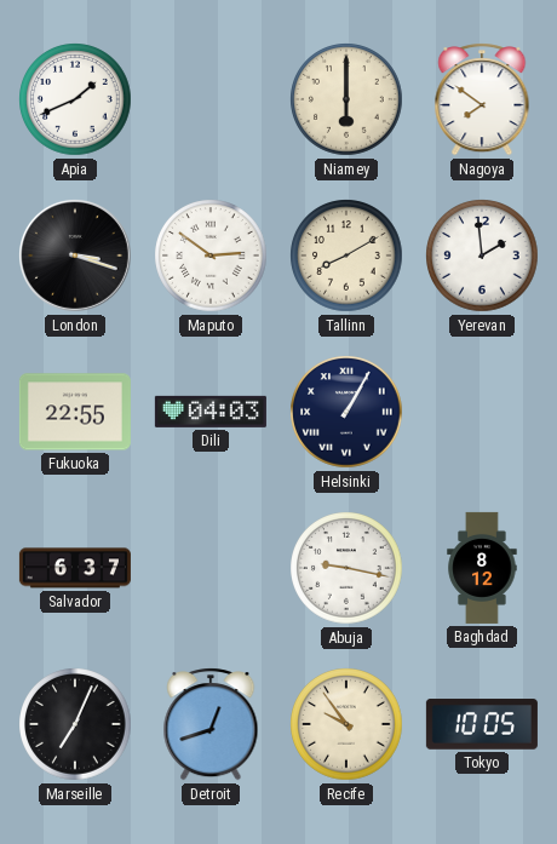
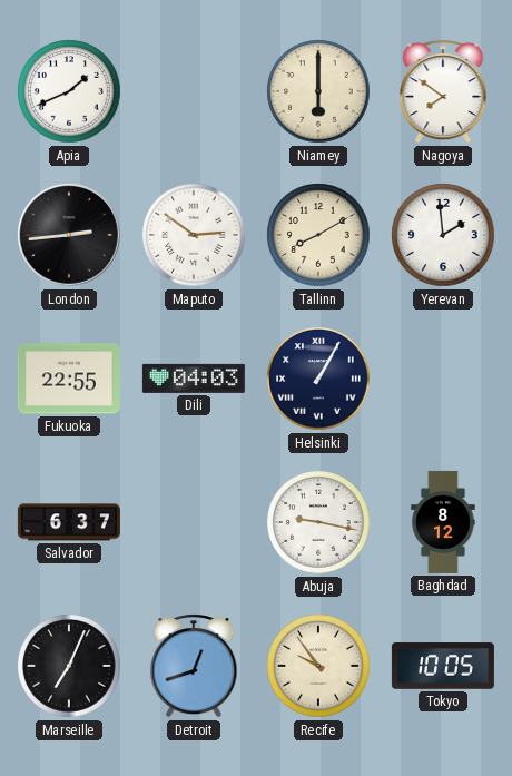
London: 3:18 -> 2:44
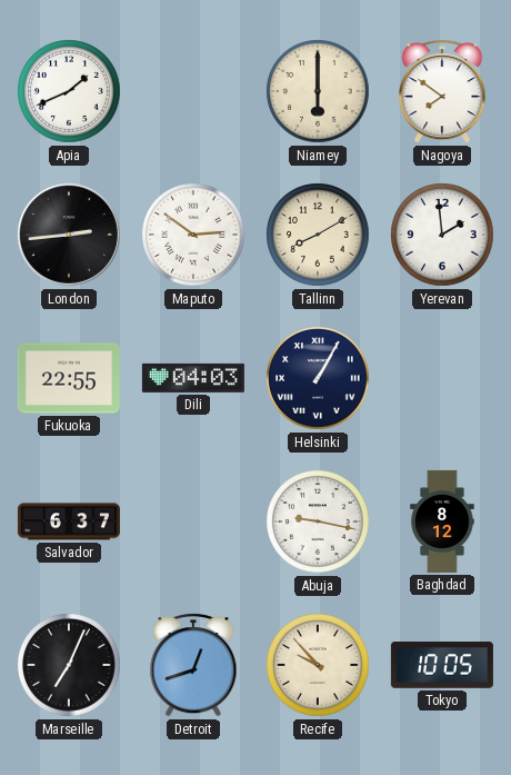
Recife: 9:54 -> 9:53
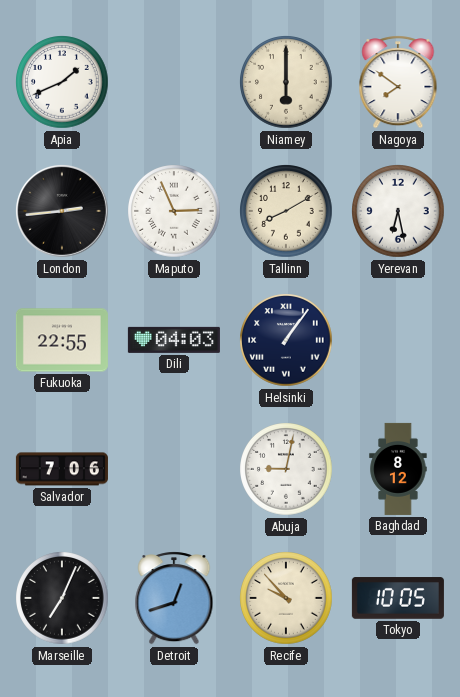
Maputo: 2:51 -> 2:56
Yerevan: 1:59 -> 6:28
Helsinki: 1:05 -> 1:06
Salvador: 6:37 -> 7:06
Abuja: 9:17 -> 9:02
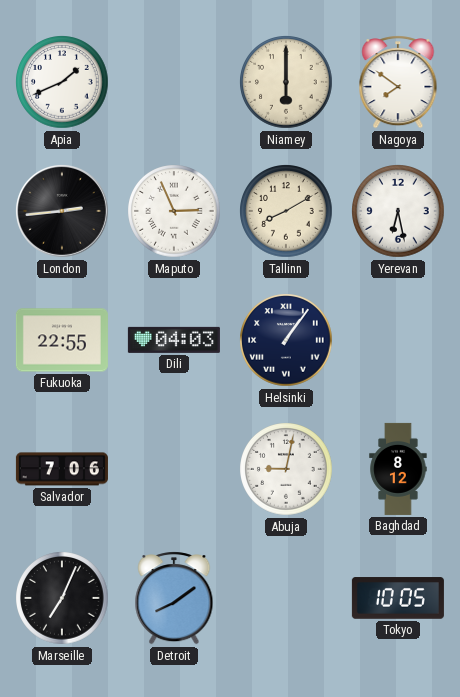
Detroit: 12:42 -> 8:09
Recife: 9:53 -> none
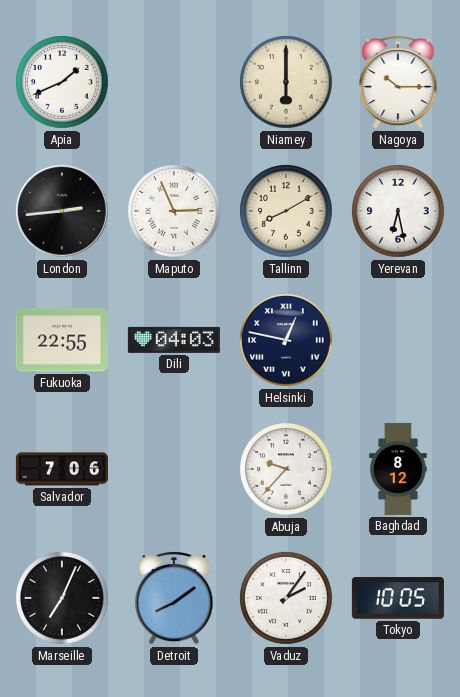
Nagoya: 7:51 -> 10:15
Helsinki: 1:06 -> 12:47
Abuja: 9:02 -> 9:37
Vaduz: none -> 2:06
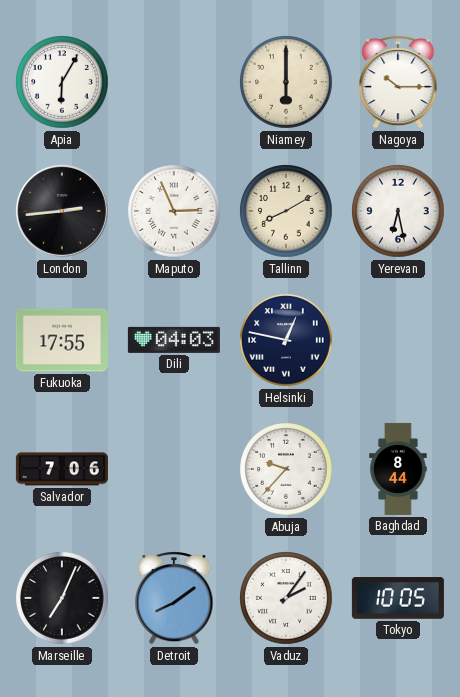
Apia: 1:41 -> 6:05
Fukuoka: 22:55 -> 17:55
Baghdad: 8:12 -> 8:44
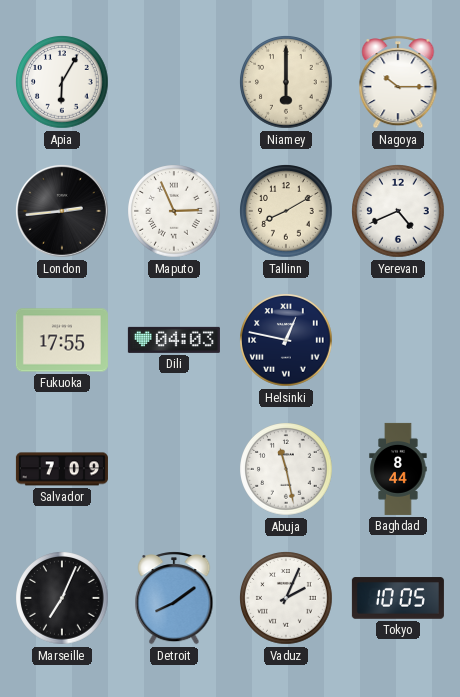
Yerevan: 6:28 -> 4:41
Salvador: 7:06 -> 7:09
Abuja: 9:37 -> 11:28
Vaduz: 2:06 -> 2:04
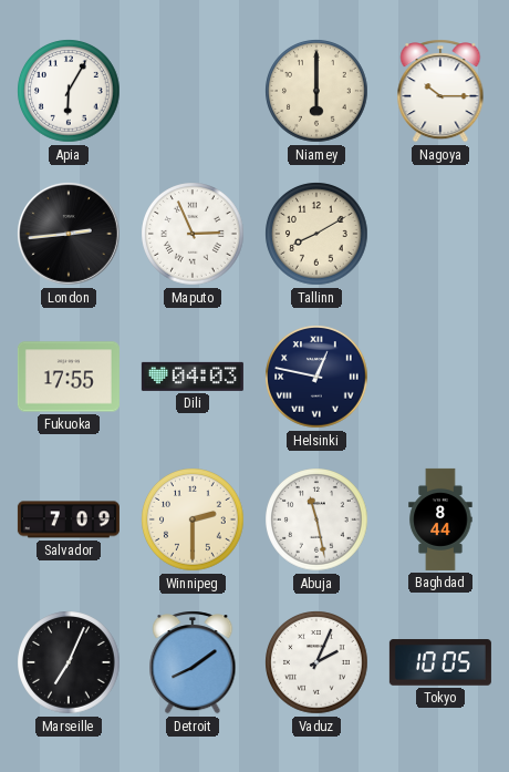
Yerevan: 4:41 -> none
Winnipeg: none -> 2:30
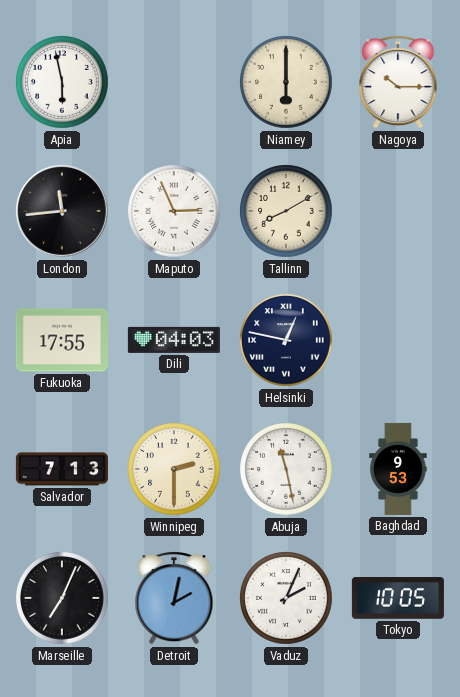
Apia: 6:05 -> 5:58
London: 2:44 -> 11:44
Salvador: 7:09 -> 7:13
Baghdad: 8:44 -> 9:53
Detroit: 8:09 -> 2:02
